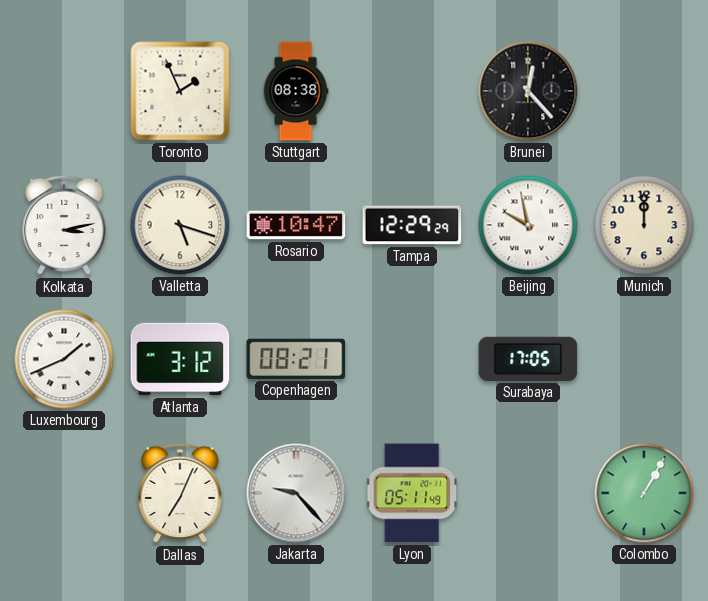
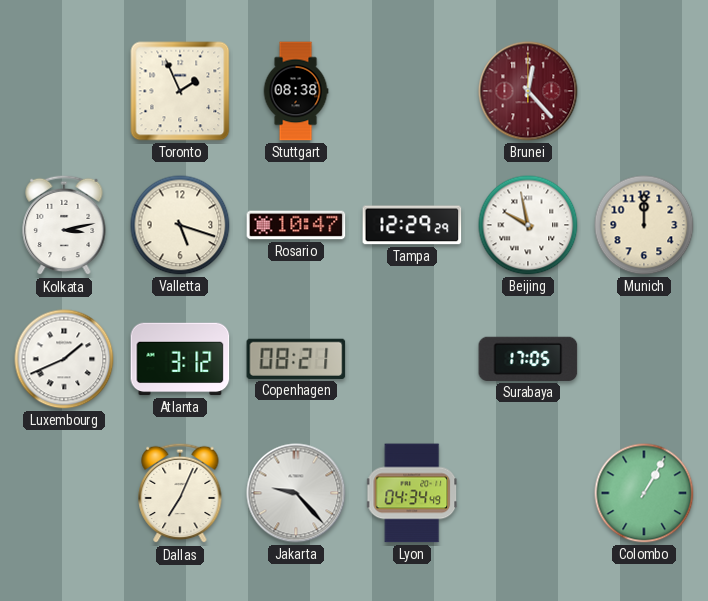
Brunei dial: black -> burgundy
Lyon: 05:11 -> 04:34
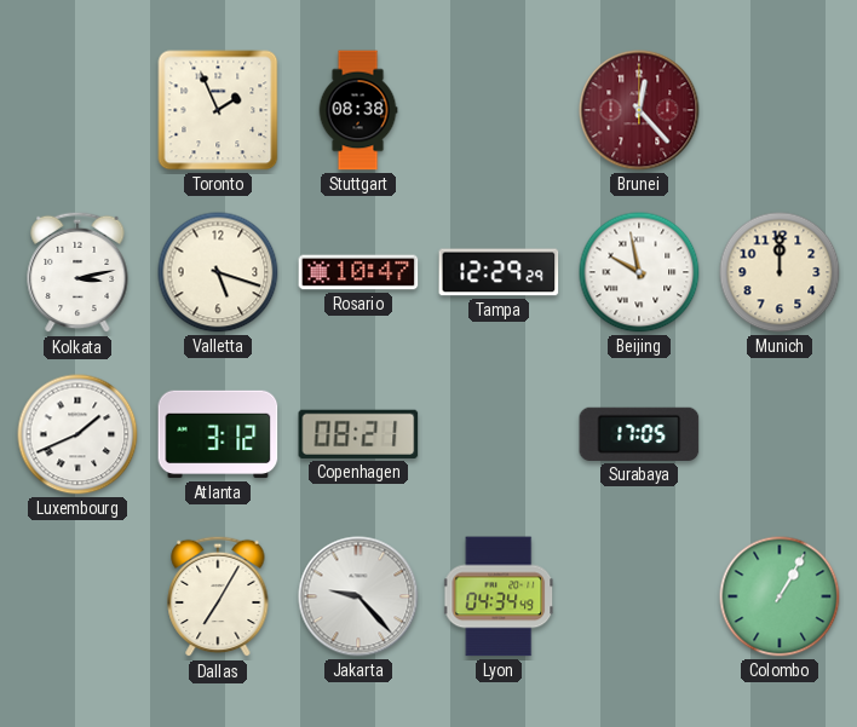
Dallas: 7:04 -> 7:05
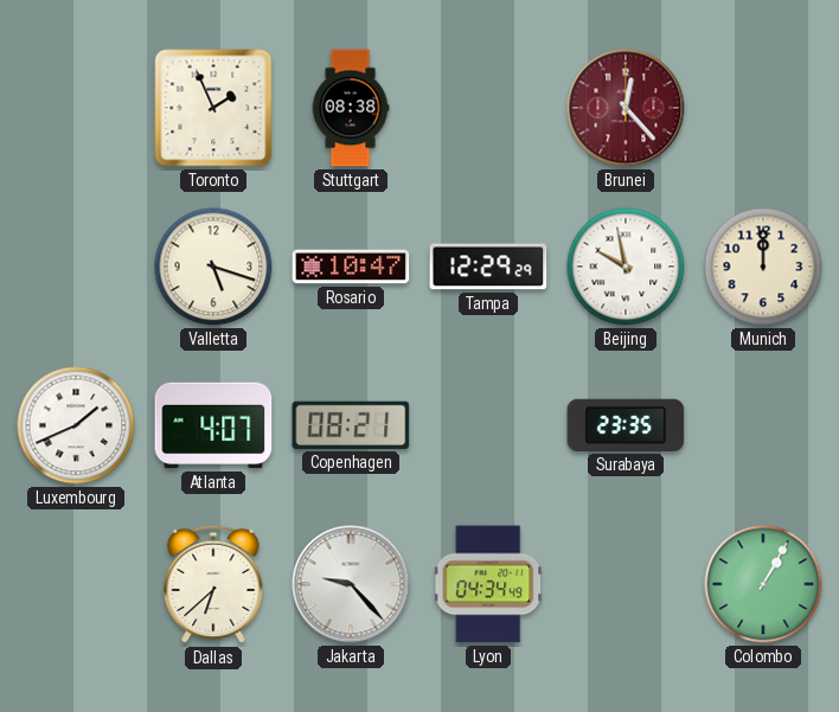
Kolkata: 3:13 -> none
Atlanta: 3:12 -> 4:07
Surabaya: 17:05 -> 23:35
Dallas: 7:05 -> 6:38
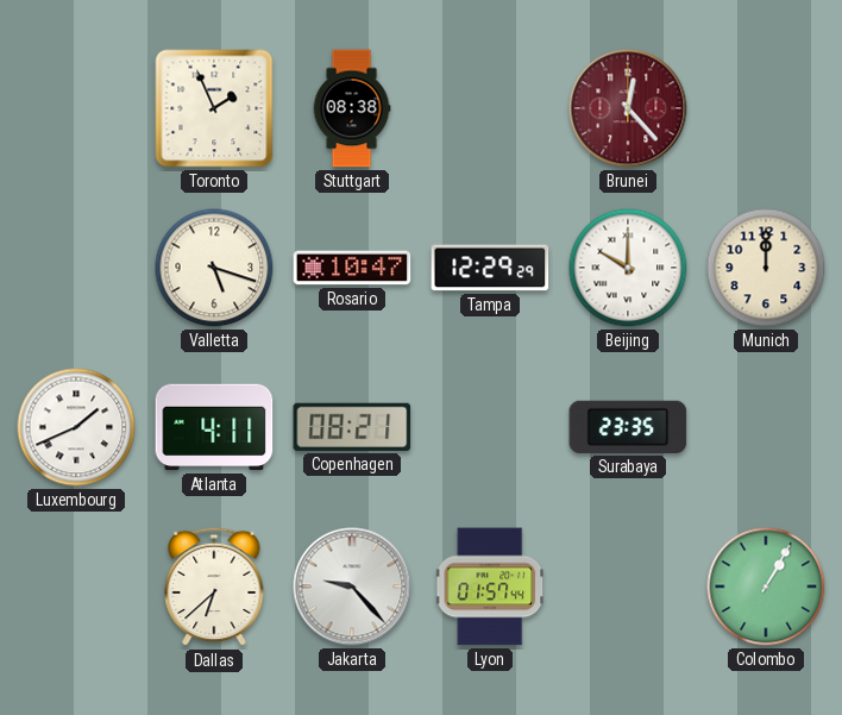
Beijing: 9:58 -> 10:00
Atlanta: 4:07 -> 4:11
Lyon: 04:34 -> 01:57
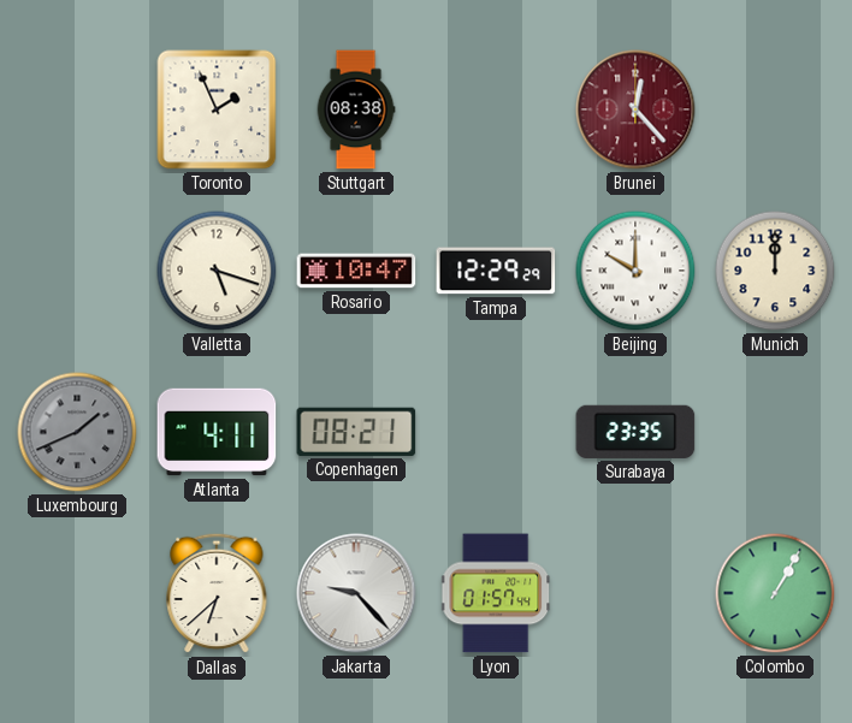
Luxembourg dial: white -> grey
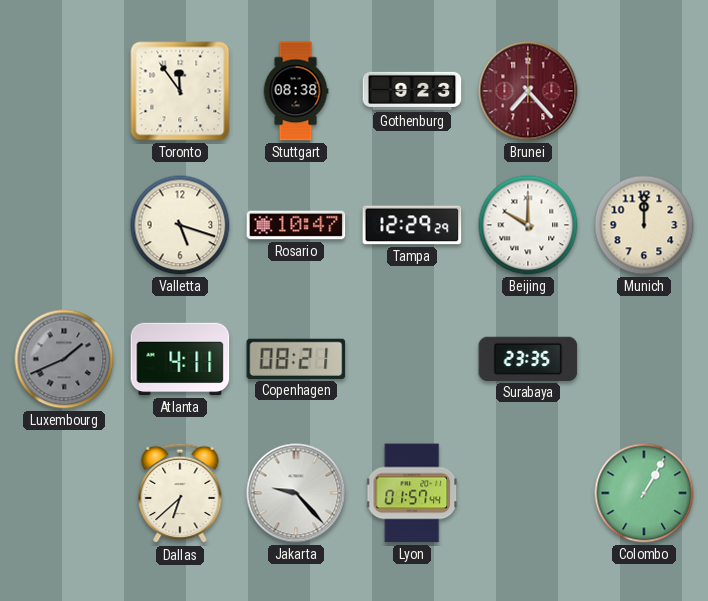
Toronto: 1:56 -> 11:54
Gothenburg: none -> 9:23
Brunei: 12:23 -> 7:23
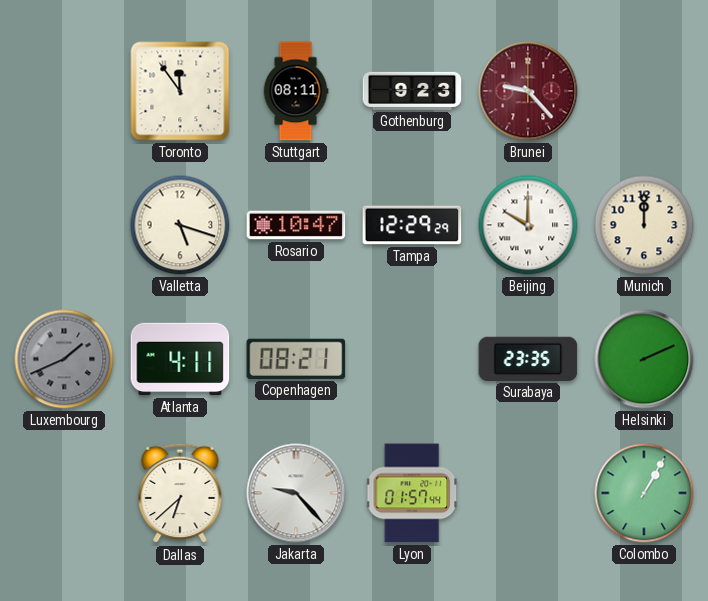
Stuttgart: 08:38 -> 08:11
Brunei: 7:23 -> 9:23
Helsinki: none -> 2:11
